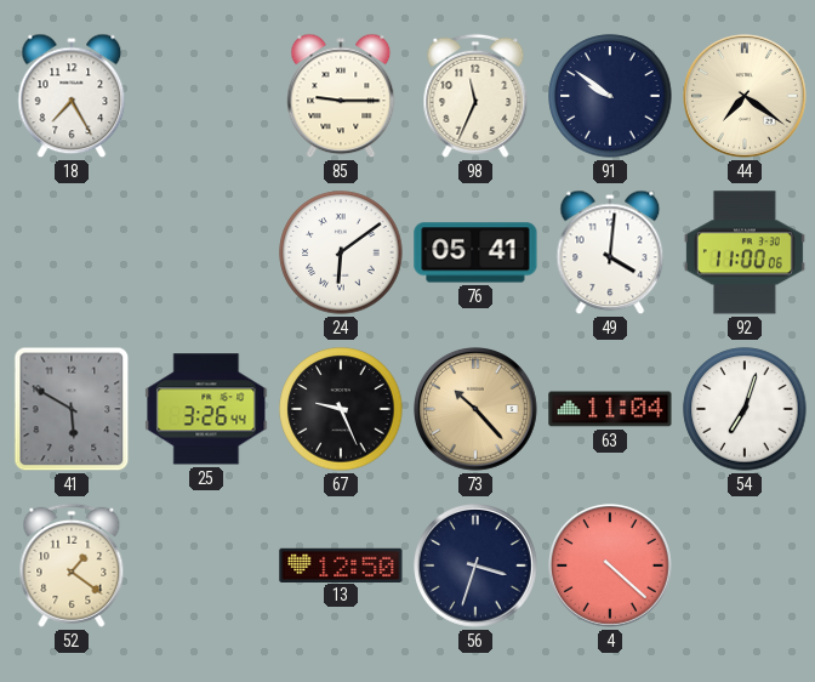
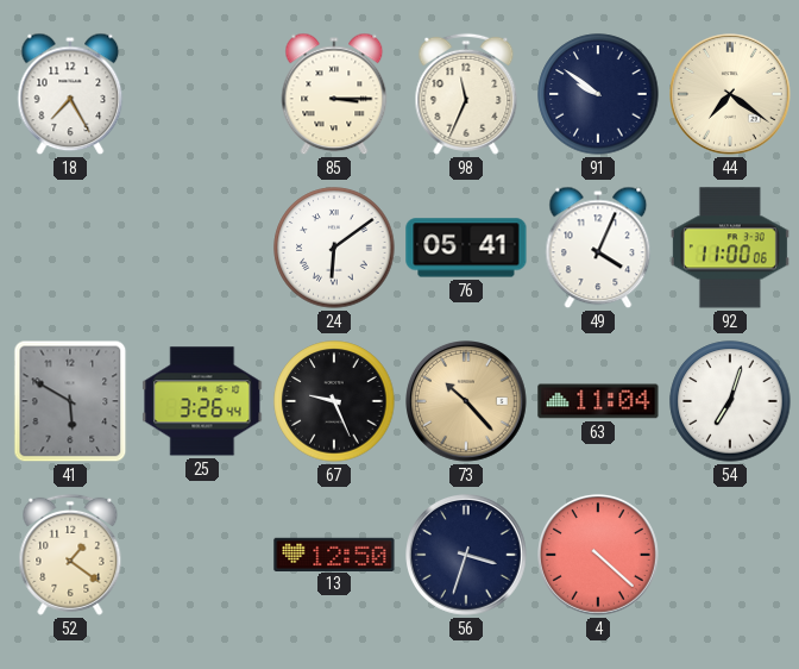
85: 9:15 -> 3:15
49: 4:01 -> 4:04
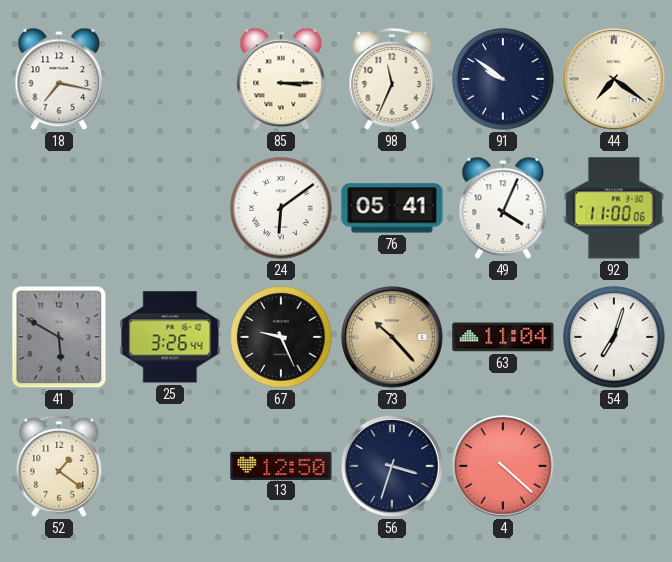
18: 7:25 -> 7:17
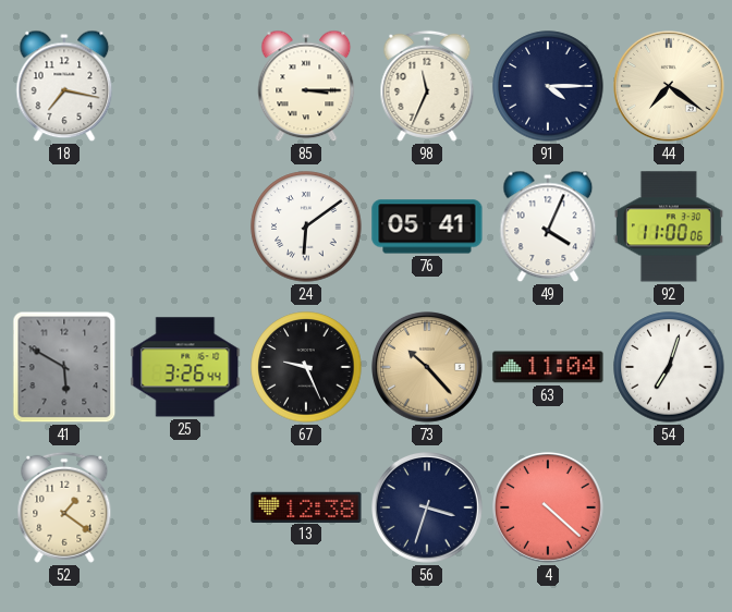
91: 9:51 -> 4:15
13: 12:50 -> 12:38
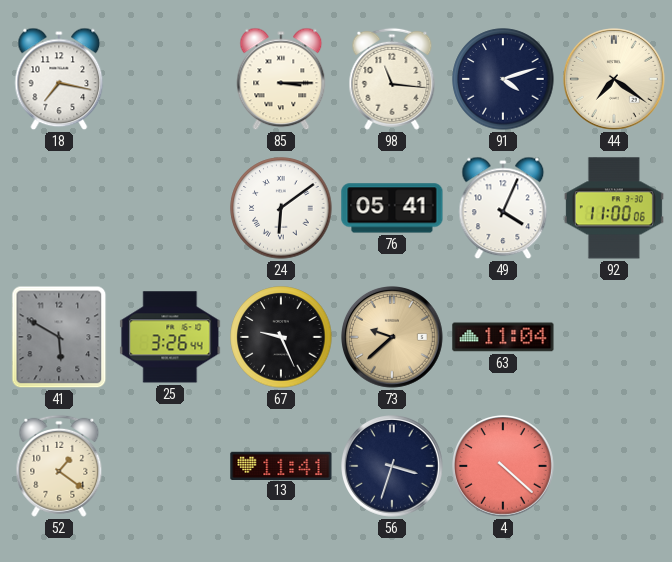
98: 11:34 -> 11:16
91: 4:15 -> 4:12
73: 10:23 -> 9:38
54: 7:03 -> none
13: 12:38 -> 11:41
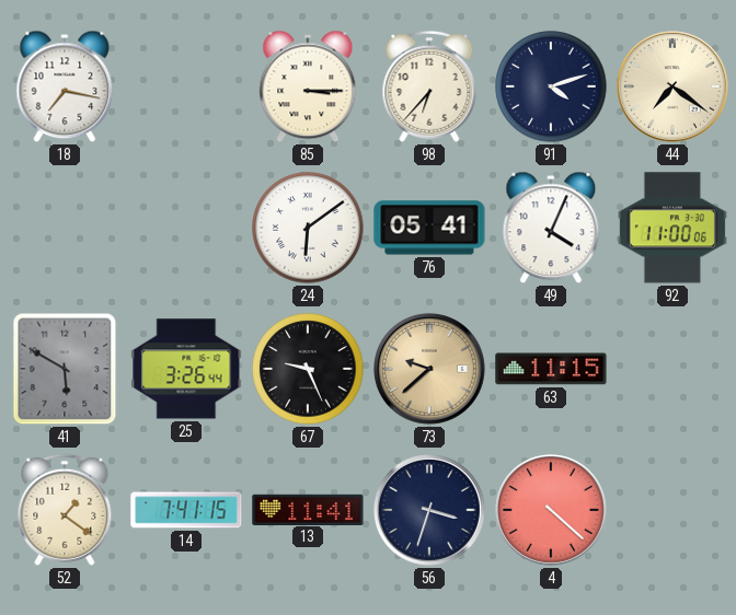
98: 11:16 -> 6:37
63: 11:04 -> 11:15
14: none -> 7:41
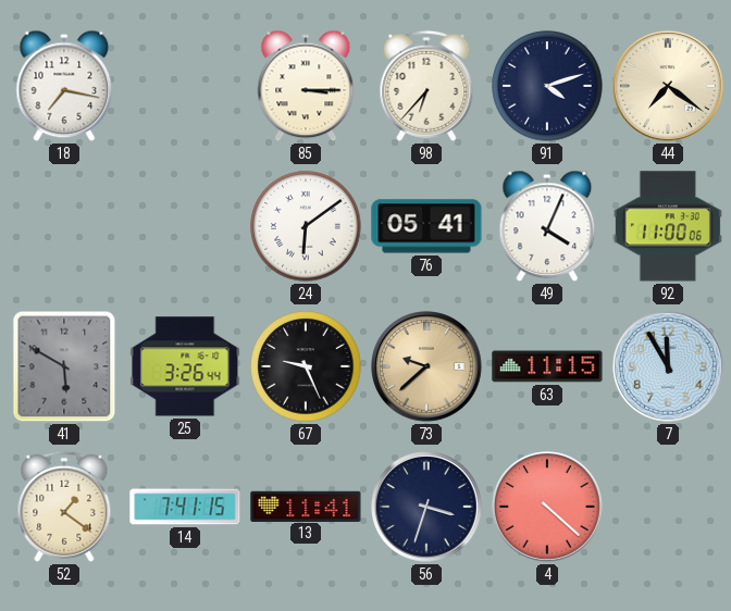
7: none -> 11:55
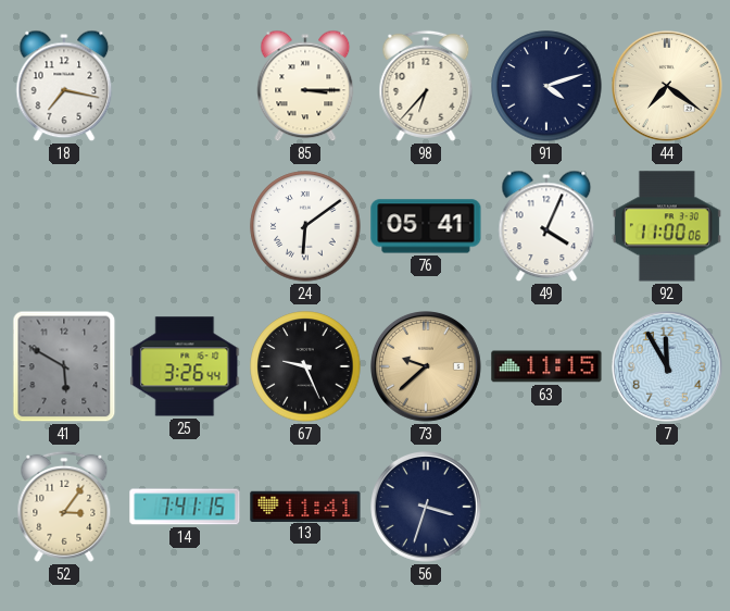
52: 1:21 -> 3:06
4: 4:22 -> none
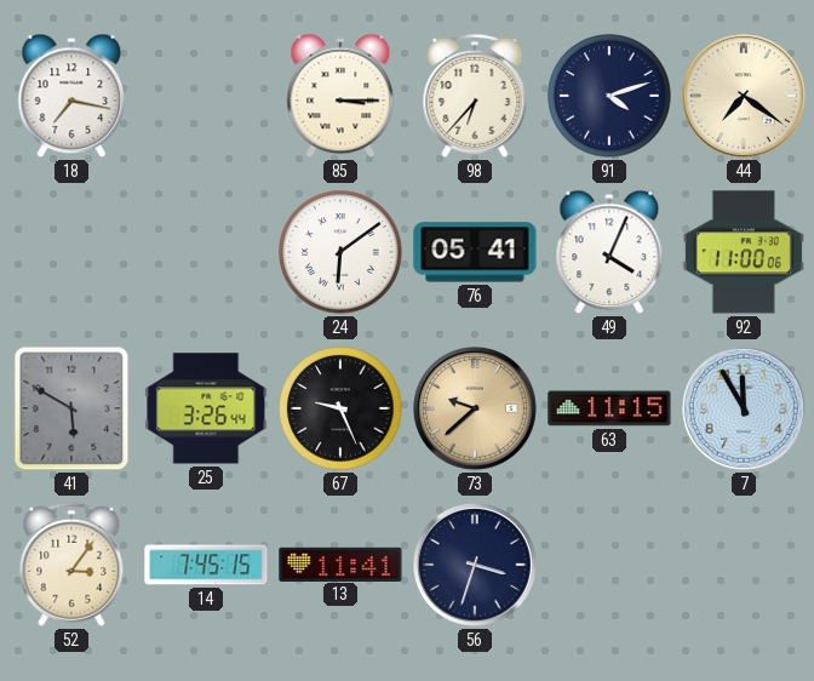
14: 7:41 -> 7:45
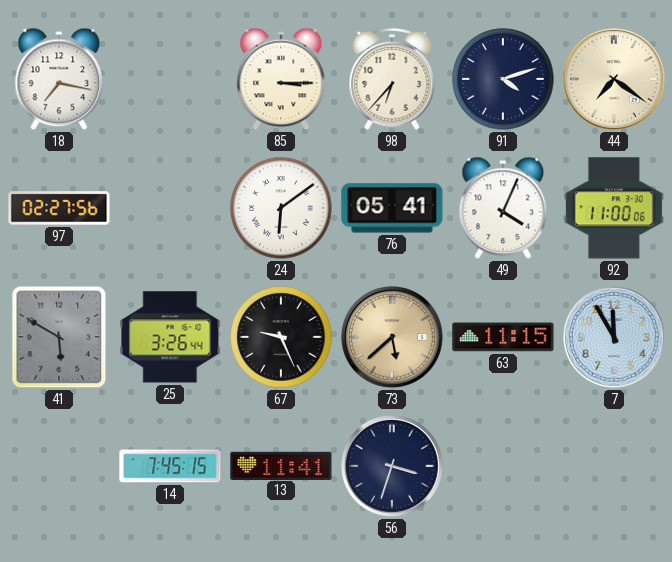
97: none -> 02:27
73: 9:38 -> 5:38
52: 3:06 -> none
